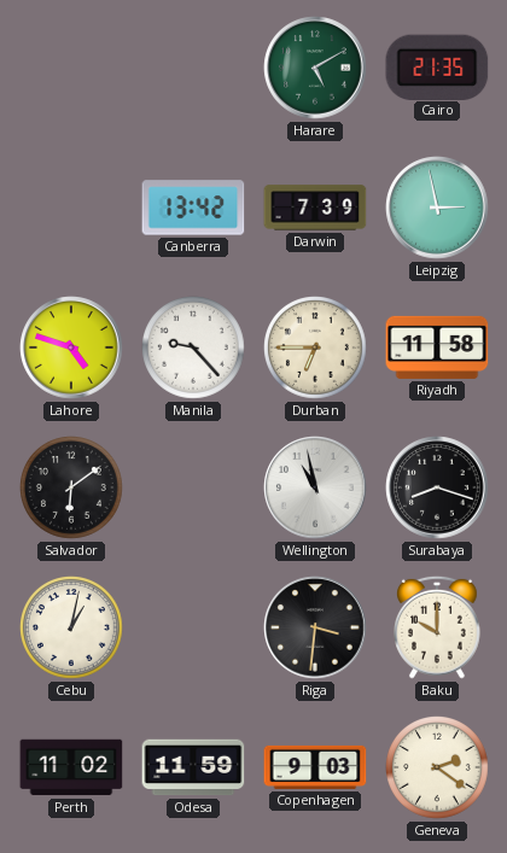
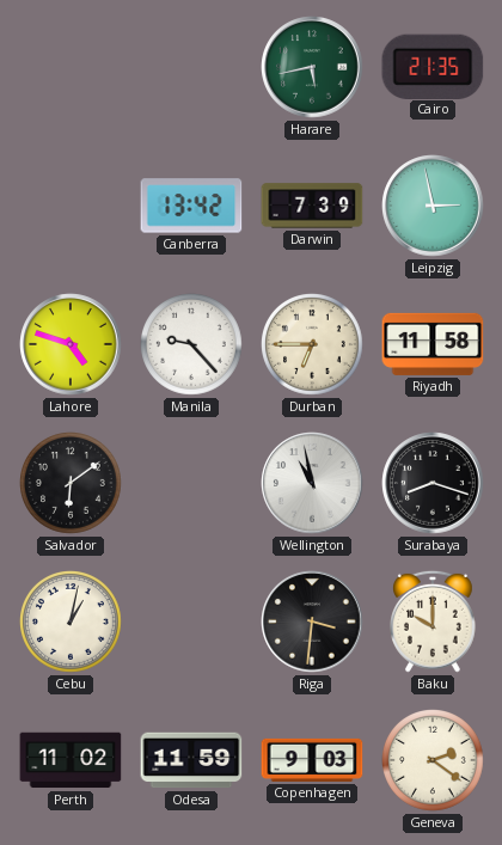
Harare: 5:10 -> 5:43
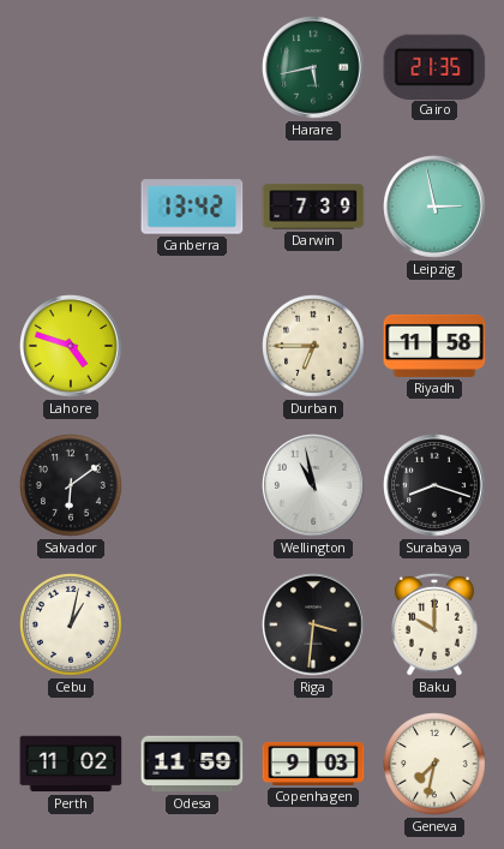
Manila: 9:23 -> none
Geneva: 2:21 -> 7:32
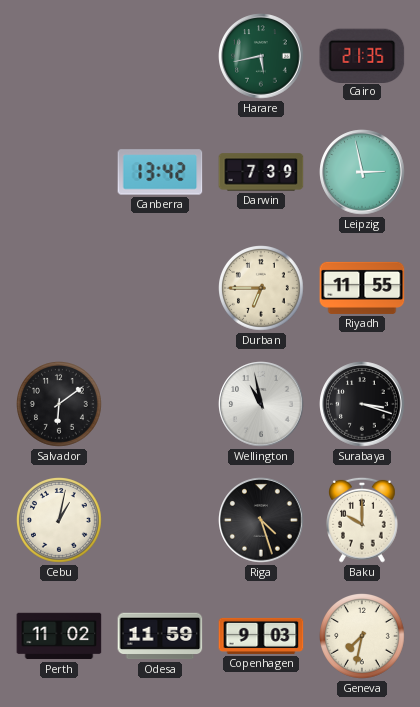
Lahore: 4:48 -> none
Riyadh: 11:58 -> 11:55
Surabaya: 8:18 -> 3:18
Riga: 3:31 -> 4:27
